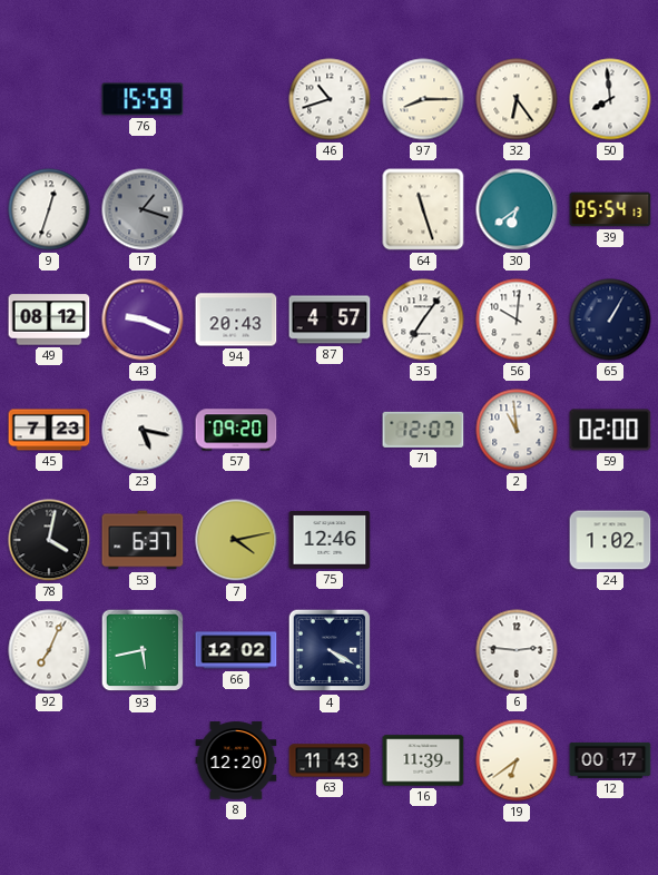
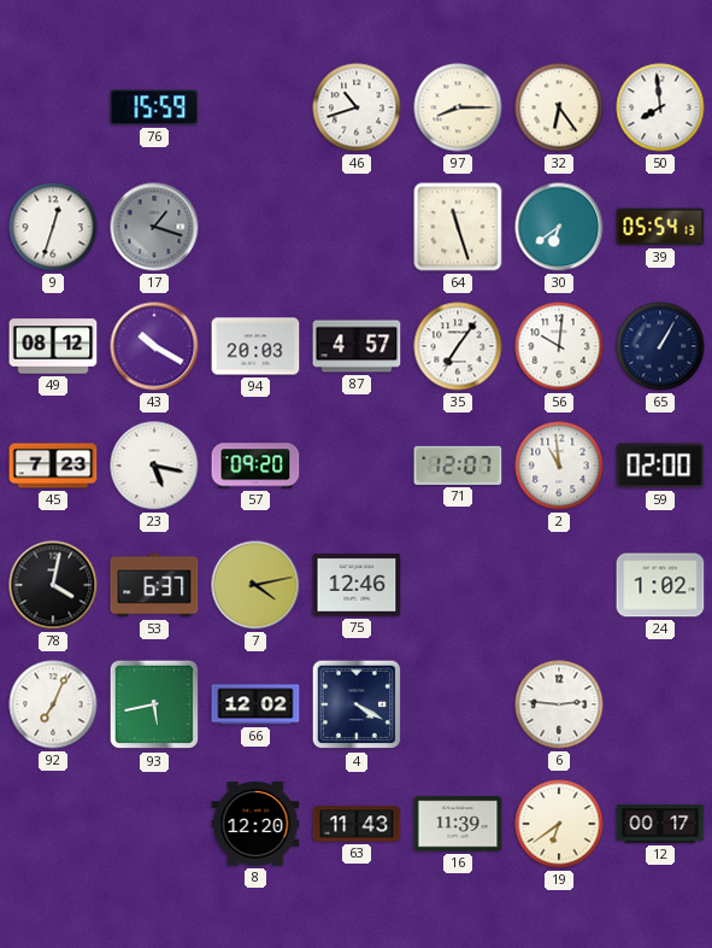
43: 9:19 -> 10:20
94: 20:43 -> 20:03
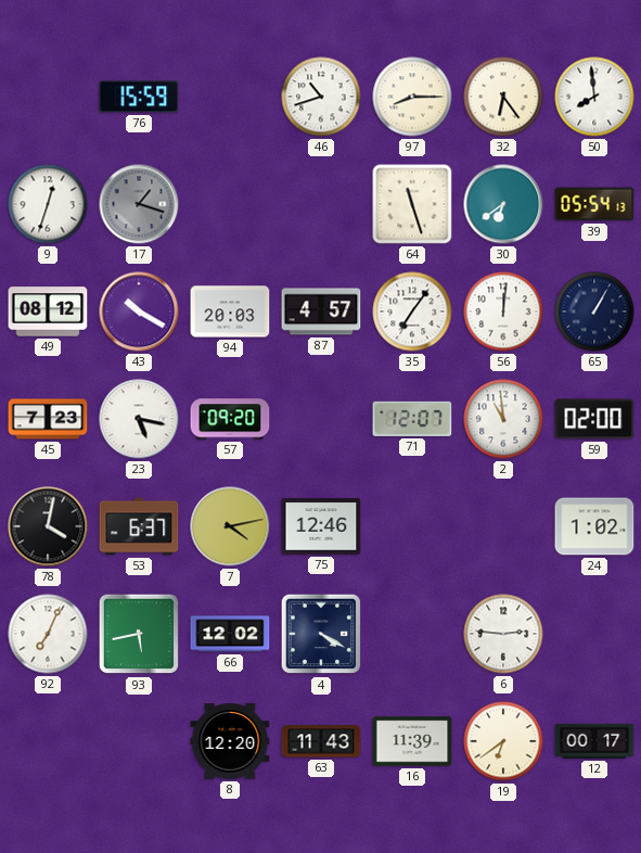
56: 10:01 -> 12:01
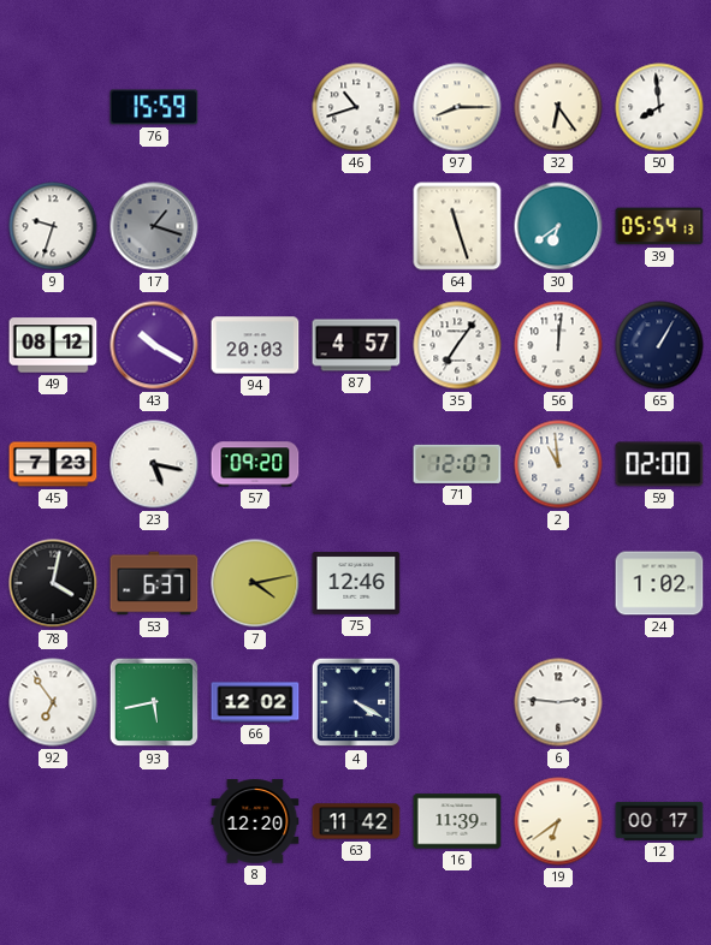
9: 12:33 -> 9:33
92: 7:04 -> 6:54
63: 11:43 -> 11:42
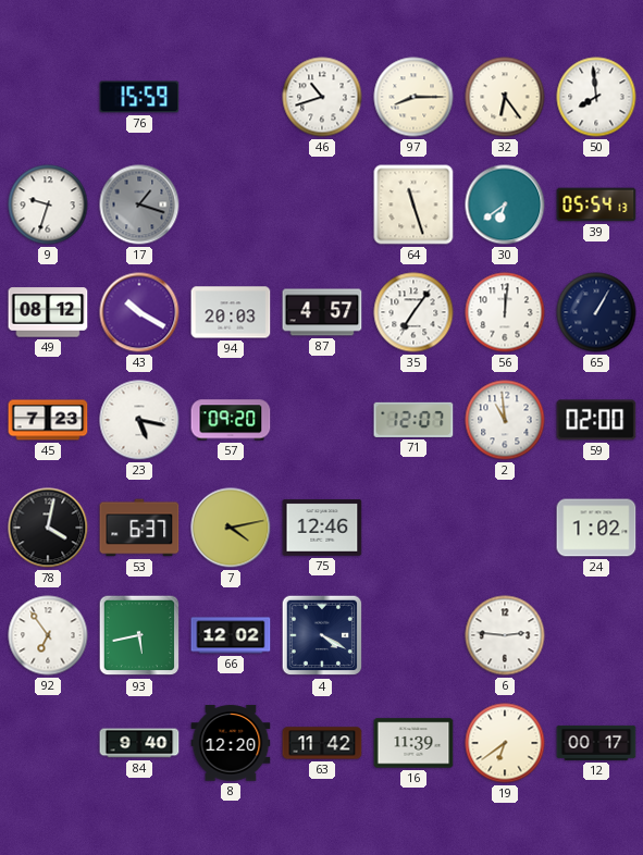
84: none -> 9:40
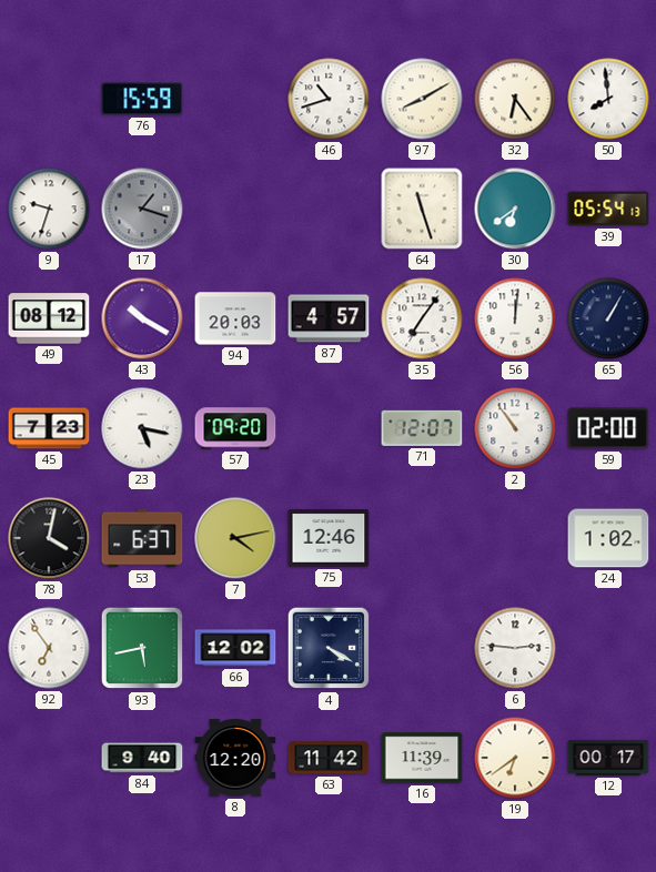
97: 8:15 -> 8:10
2: 10:59 -> 10:54
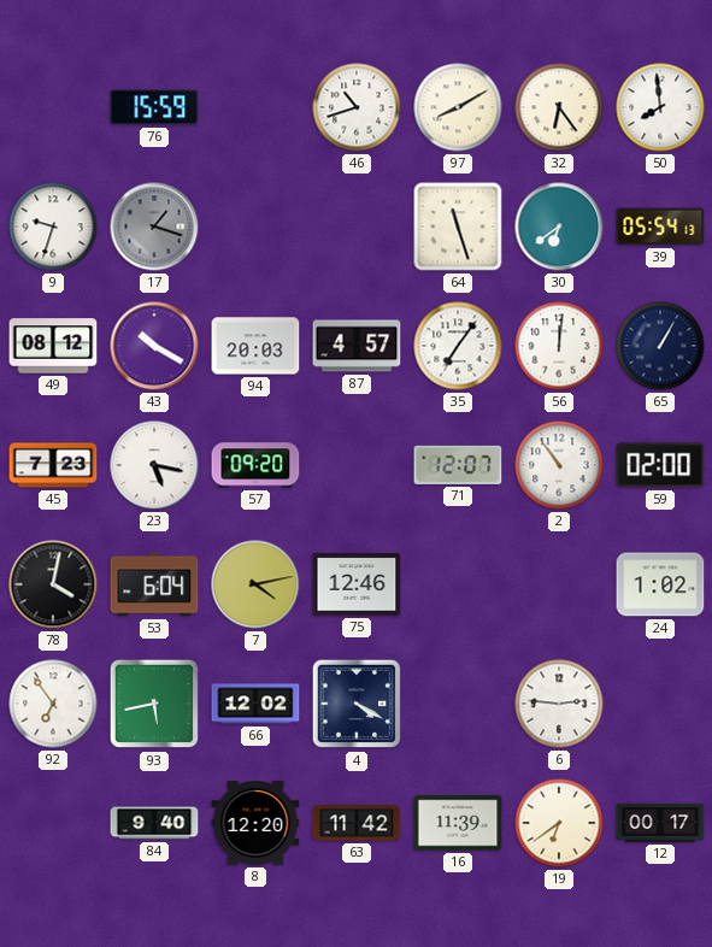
53: 6:37 -> 6:04
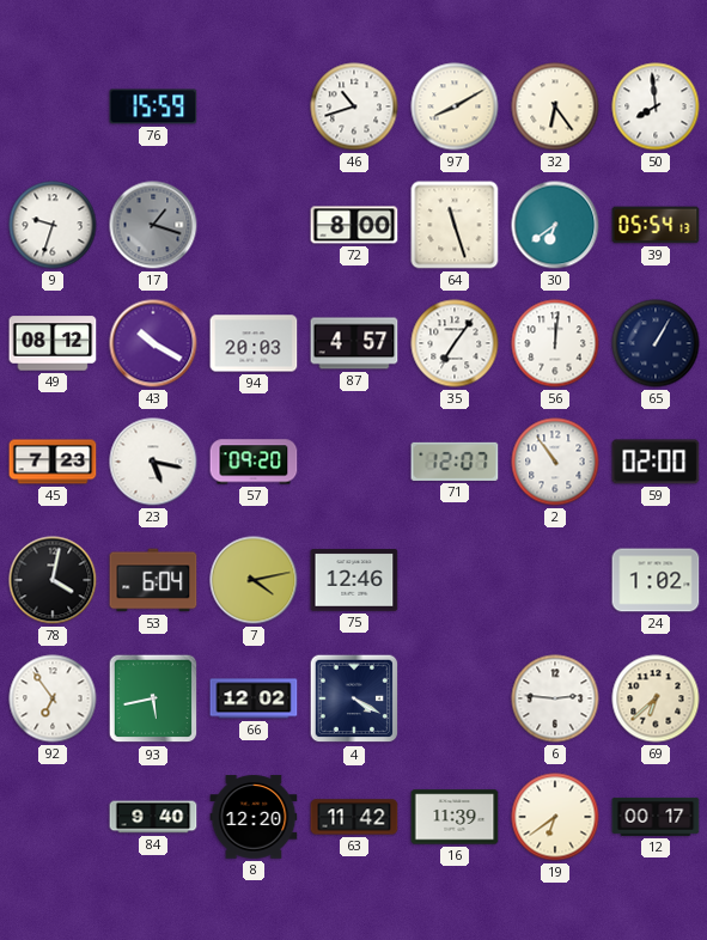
72: none -> 8:00
69: none -> 6:38
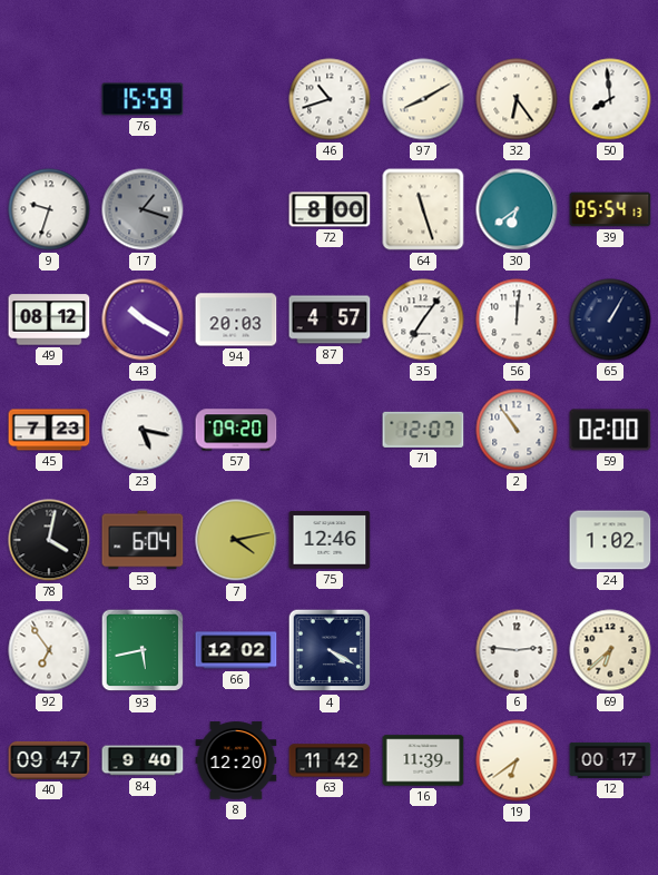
40: none -> 09:47
